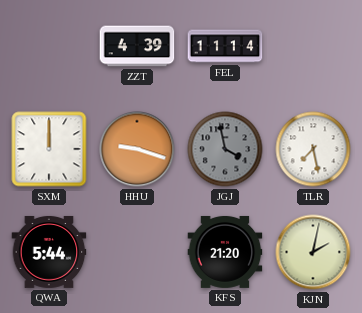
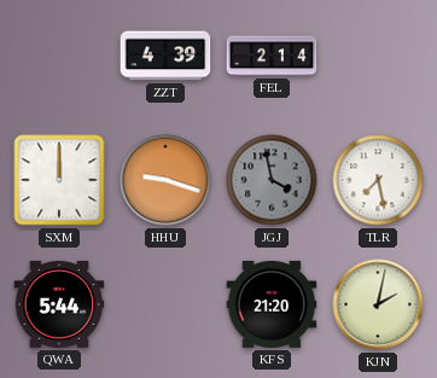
FEL: 11:14 -> 2:14
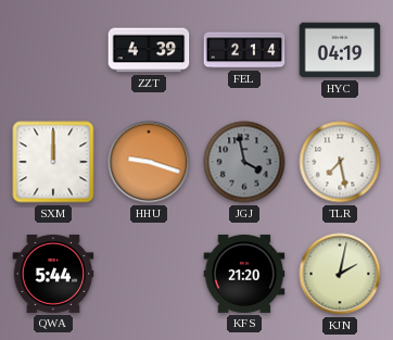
HYC: none -> 04:19
